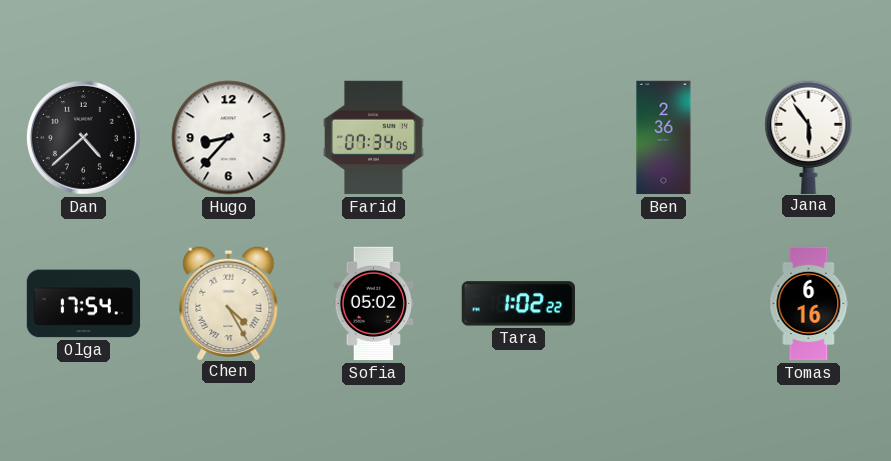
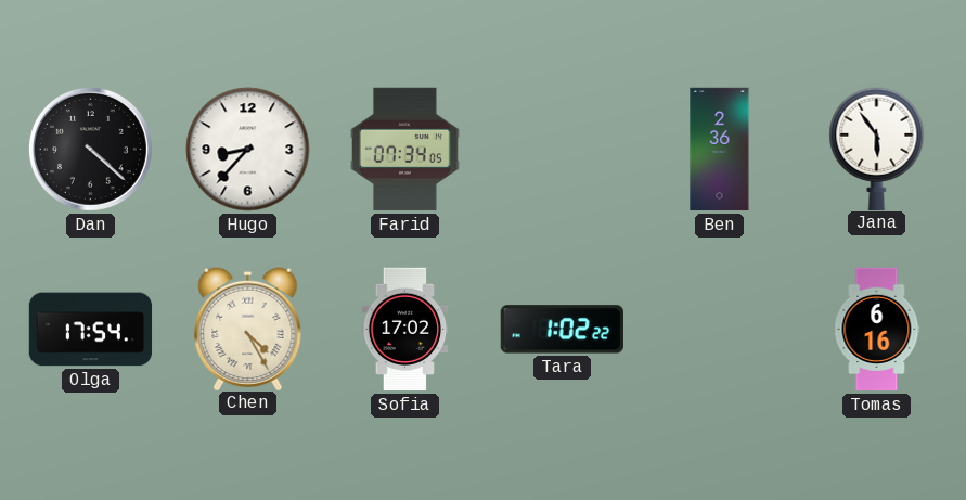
Dan: 4:38 -> 4:22
Sofia: 05:02 -> 17:02
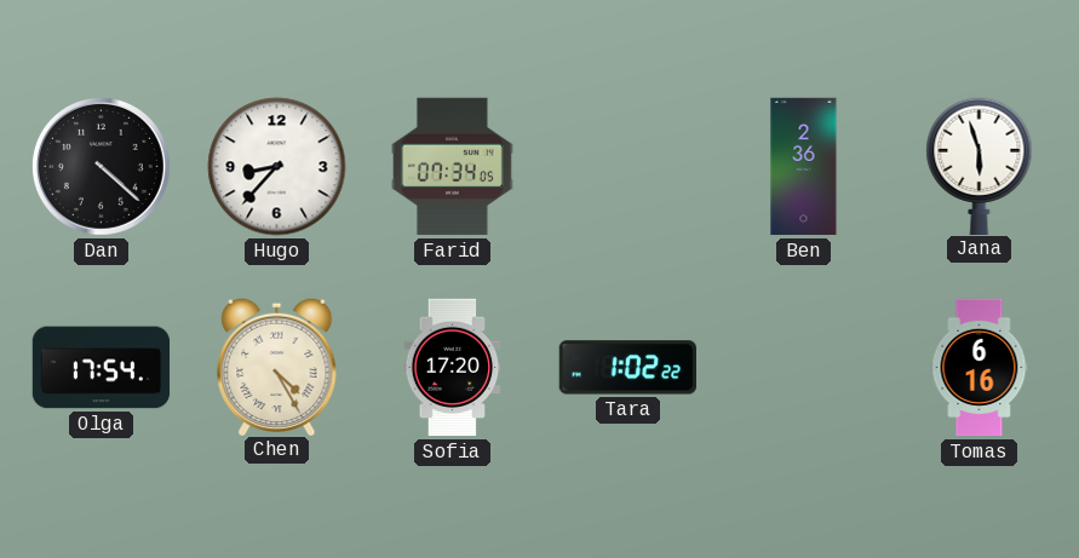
Jana: 5:54 -> 5:57
Sofia: 17:02 -> 17:20
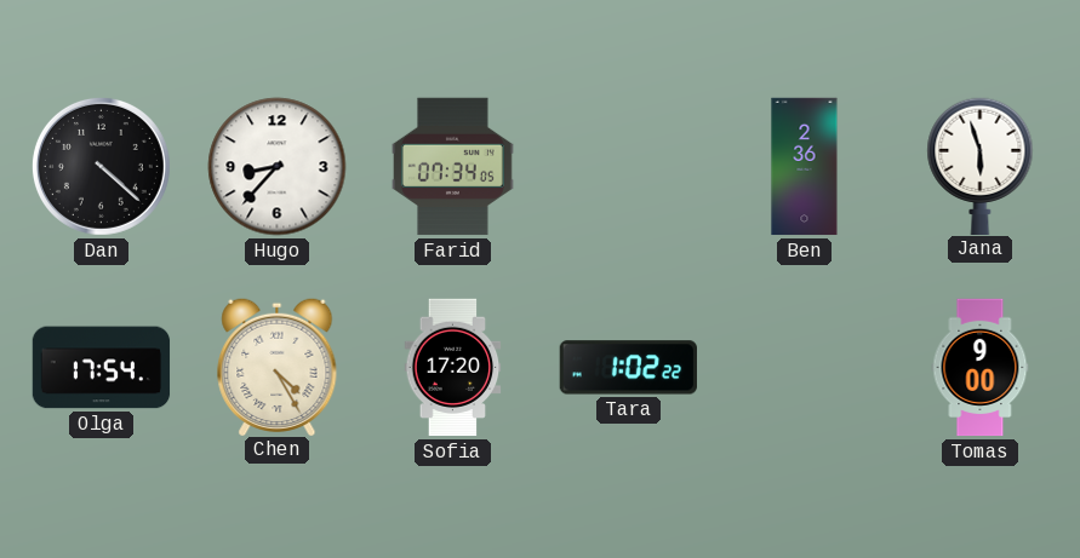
Tomas: 6:16 -> 9:00
